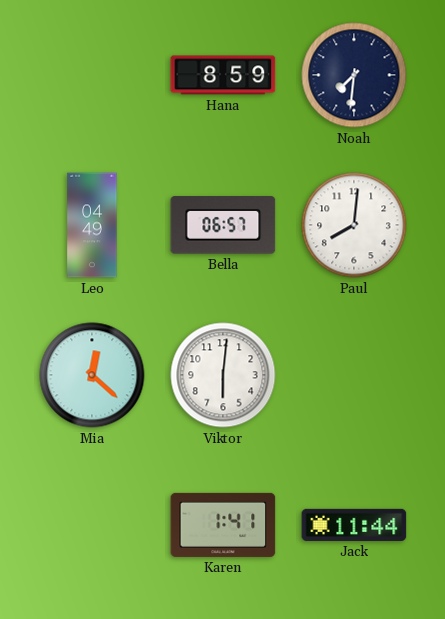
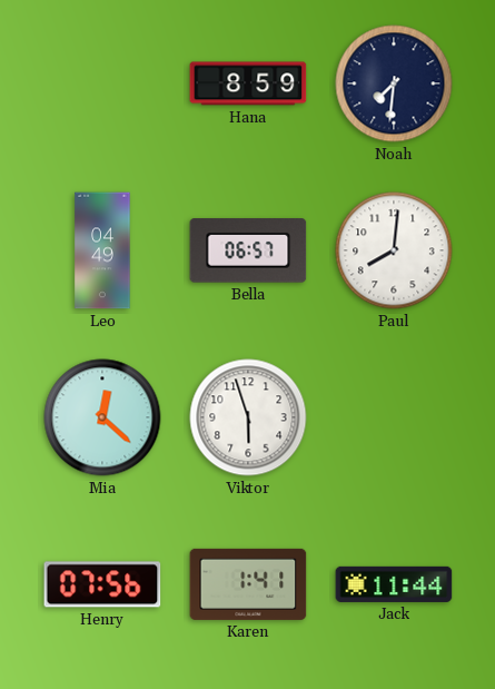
Viktor: 6:01 -> 5:57
Henry: none -> 07:56
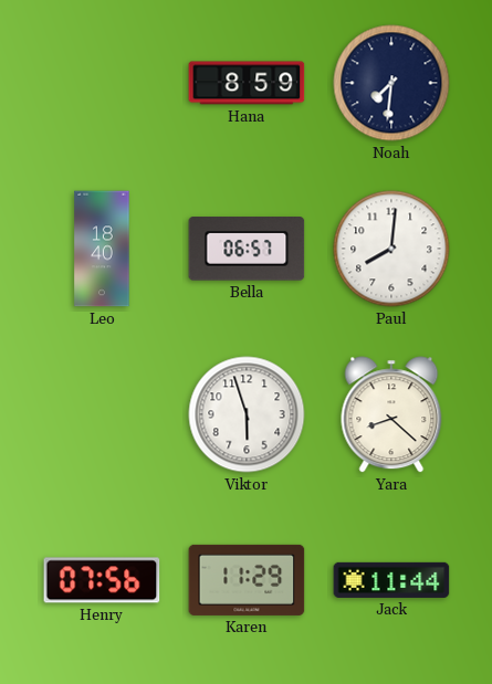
Leo: 04:49 -> 18:40
Mia: 12:22 -> none
Yara: none -> 8:22
Karen: 1:41 -> 11:29
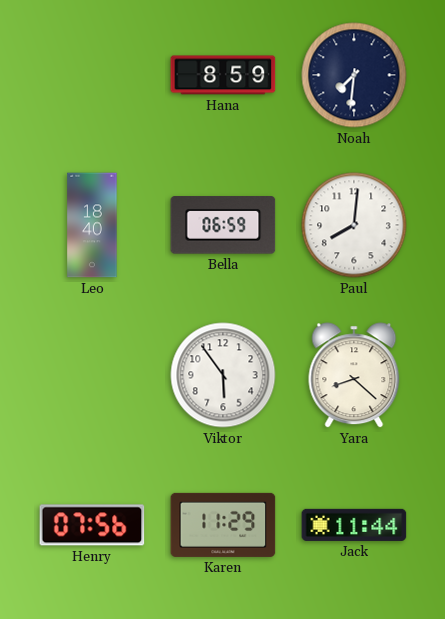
Bella: 06:57 -> 06:59
Viktor: 5:57 -> 5:54
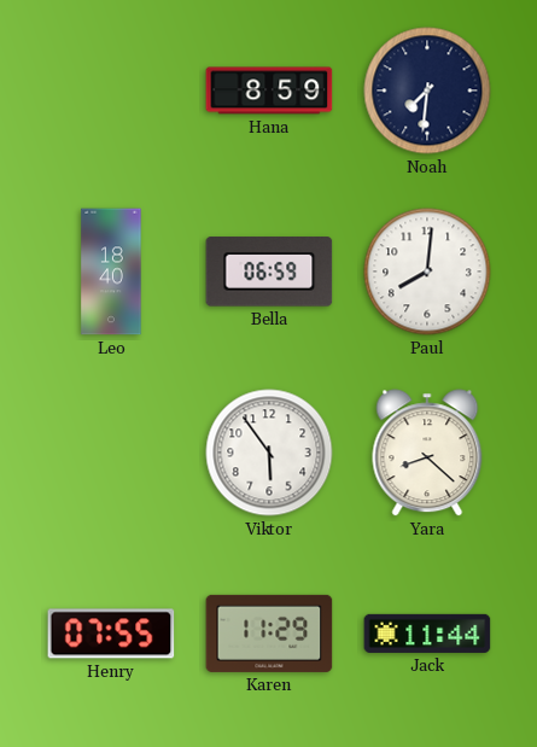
Henry: 07:56 -> 07:55
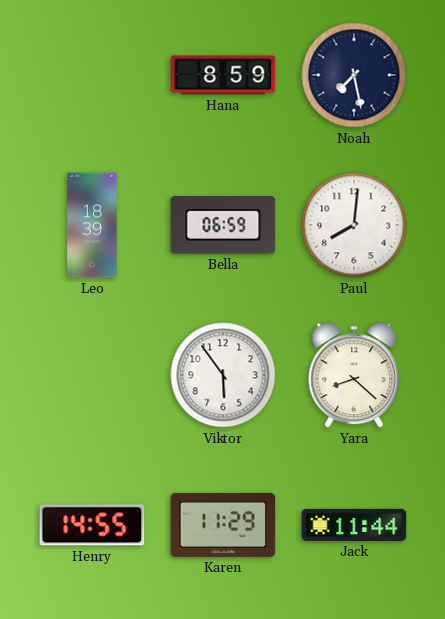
Noah: 7:31 -> 7:28
Leo: 18:40 -> 18:39
Henry: 07:55 -> 14:55
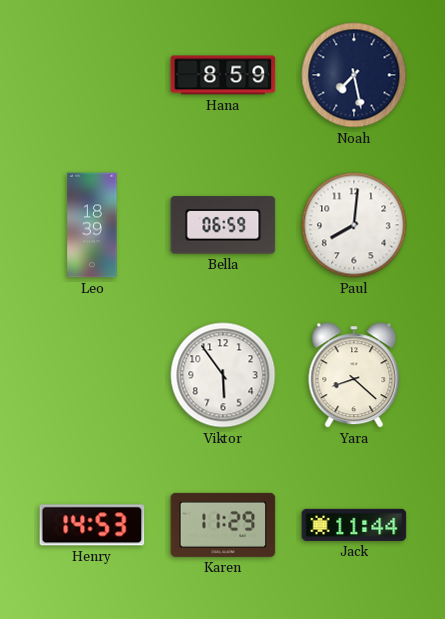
Henry: 14:55 -> 14:53
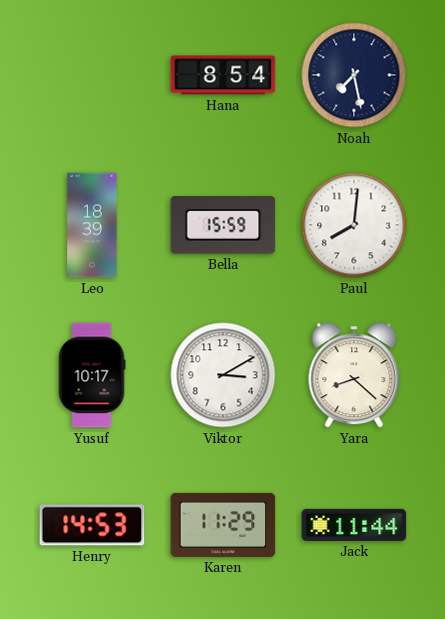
Hana: 8:59 -> 8:54
Bella: 06:59 -> 15:59
Yusuf: none -> 10:17
Viktor: 5:54 -> 3:10
